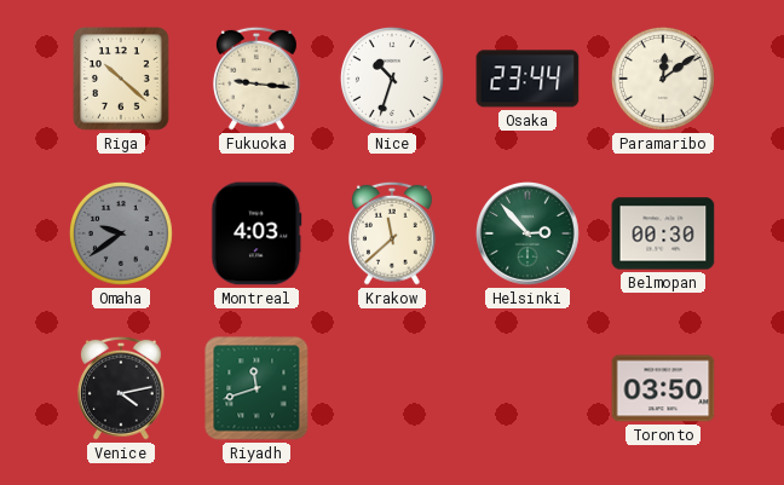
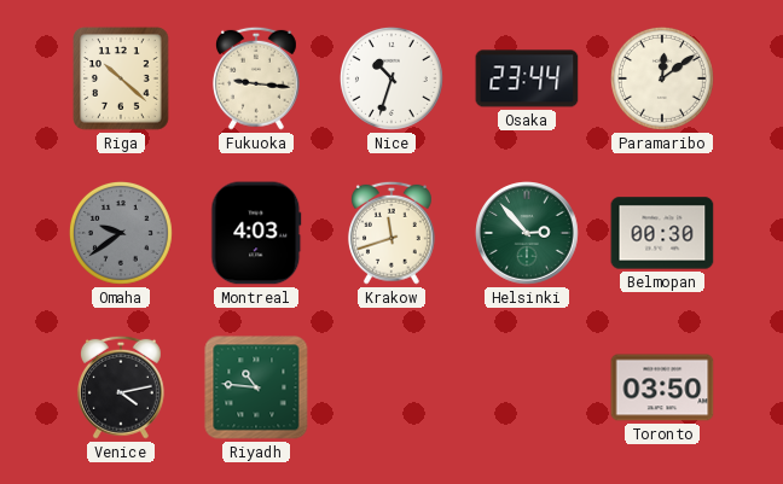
Krakow: 11:38 -> 11:42
Riyadh: 11:42 -> 10:46
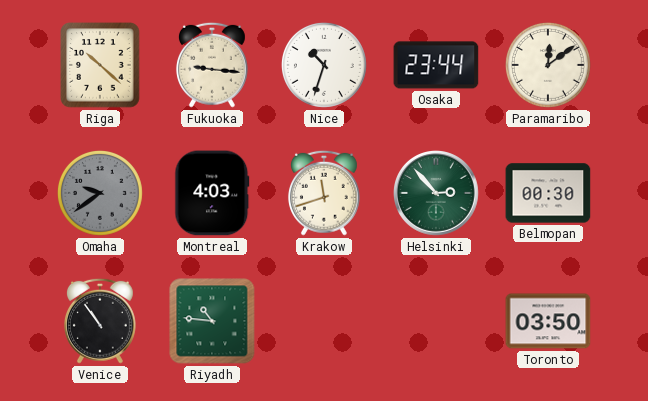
Venice: 4:13 -> 10:54
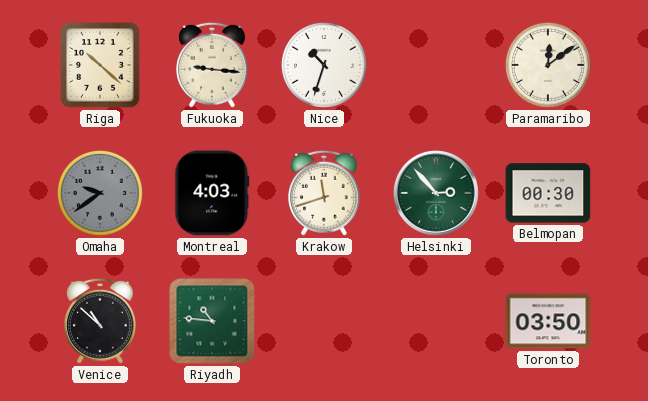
Osaka: 23:44 -> none
Venice: 10:54 -> 10:52
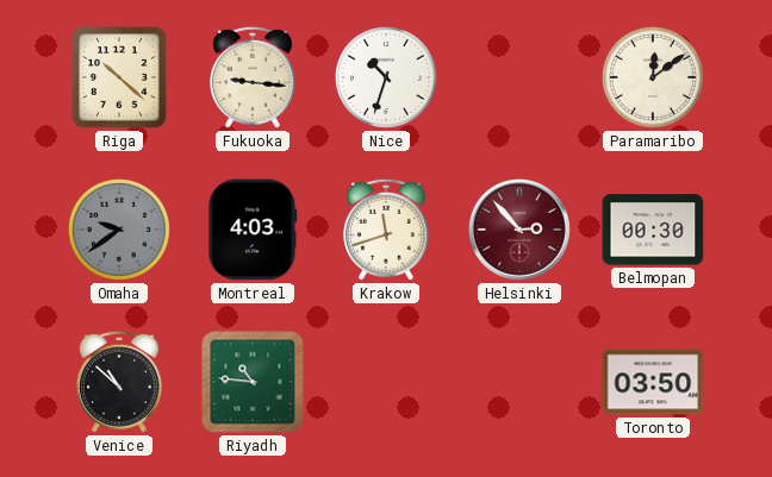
Helsinki dial: green -> burgundy
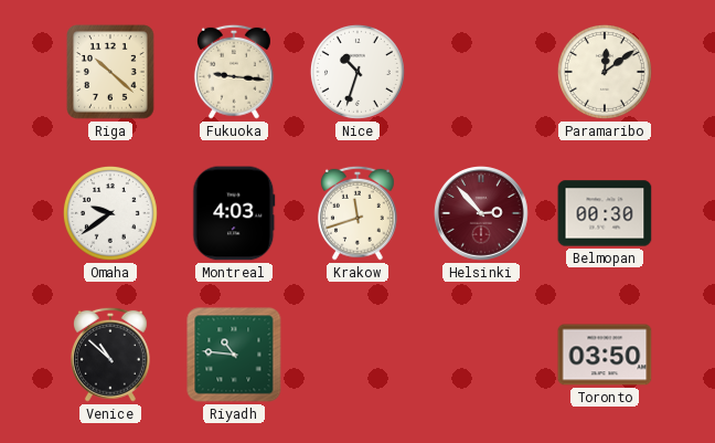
Omaha dial: grey -> white
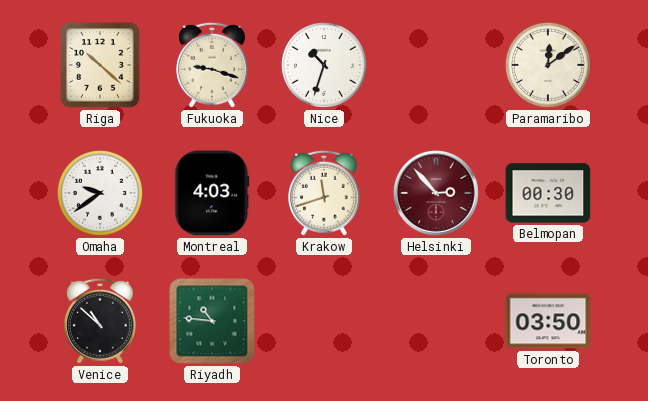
Fukuoka: 9:16 -> 9:18
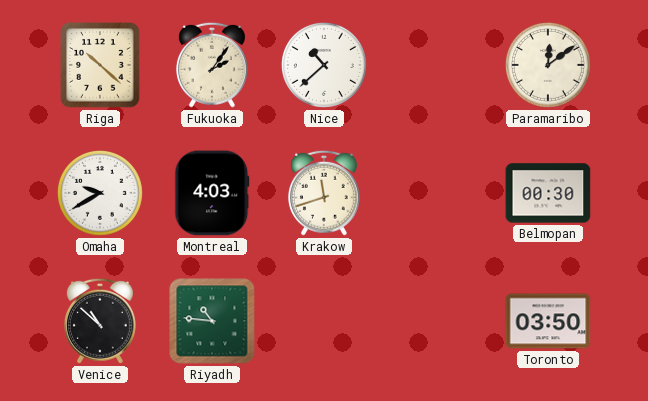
Fukuoka: 9:18 -> 2:06
Nice: 10:33 -> 10:38
Omaha: 9:39 -> 9:40
Helsinki: 2:53 -> none
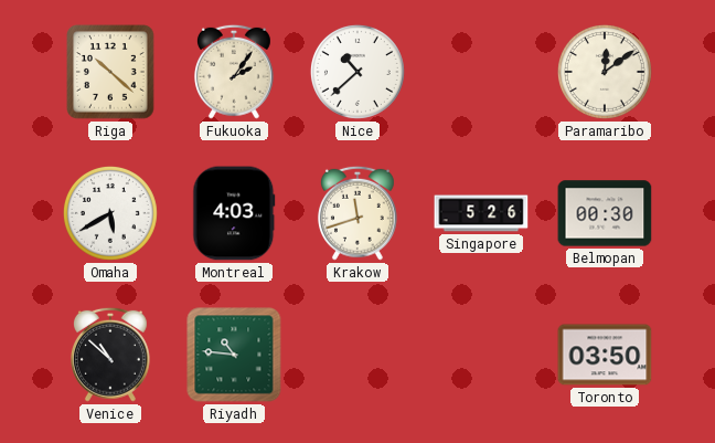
Omaha: 9:40 -> 5:40
Singapore: none -> 5:26
